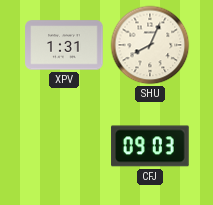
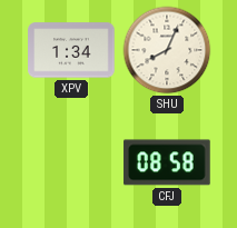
XPV: 1:31 -> 1:34
CFJ: 09:03 -> 08:58
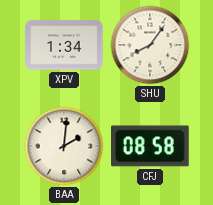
SHU: 8:04 -> 8:06
BAA: none -> 2:01
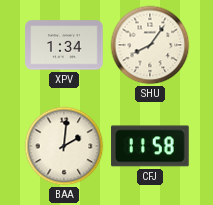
CFJ: 08:58 -> 11:58
